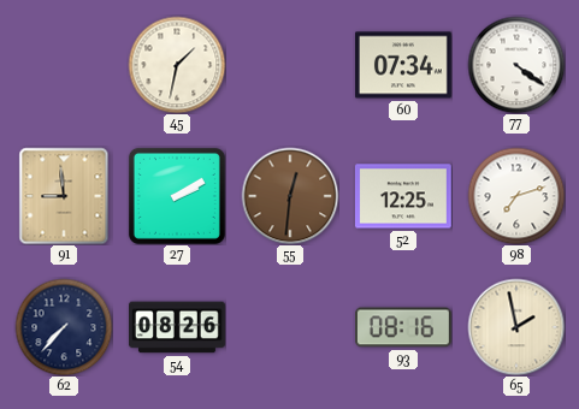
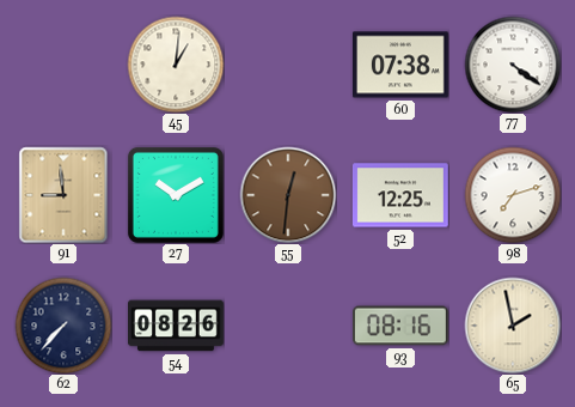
45: 1:32 -> 1:01
60: 07:34 -> 07:38
27: 2:10 -> 10:10
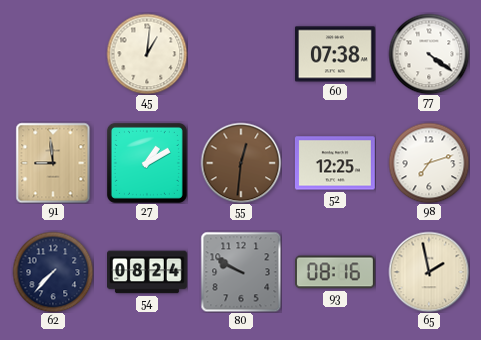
27: 10:10 -> 1:10
54: 08:26 -> 08:24
80: none -> 9:50
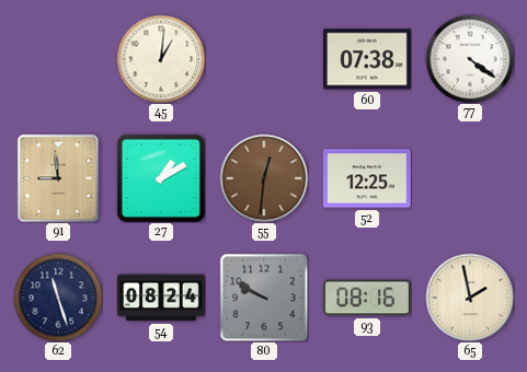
98: 7:12 -> none
62: 7:37 -> 11:27
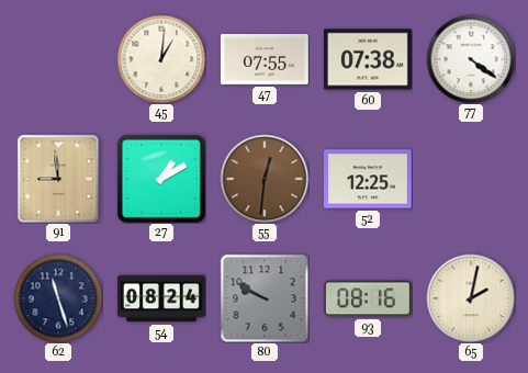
47: none -> 07:55
65: 1:58 -> 2:02
